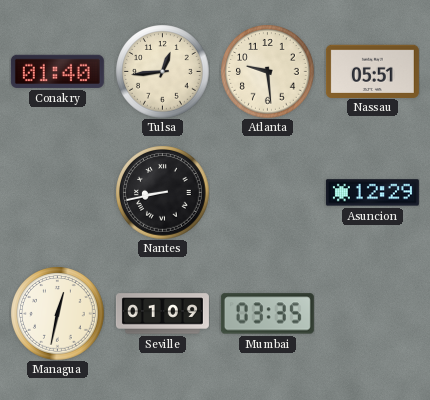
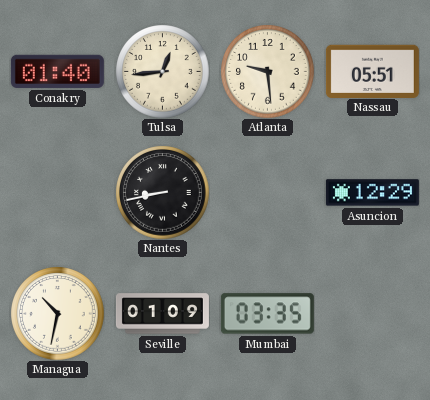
Managua: 12:32 -> 10:32
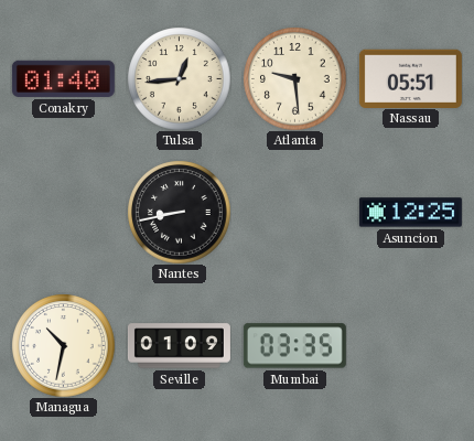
Asuncion: 12:29 -> 12:25
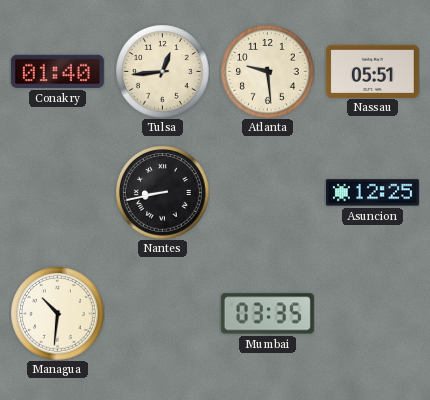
Managua: 10:32 -> 10:31
Seville: 01:09 -> none
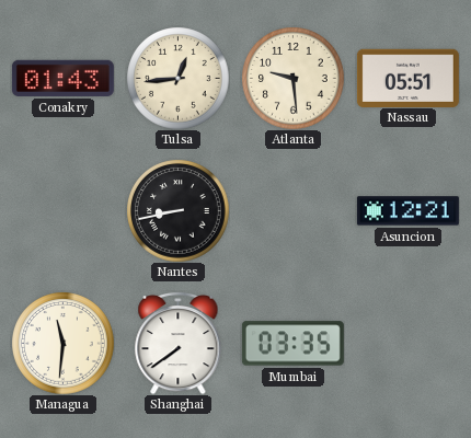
Conakry: 01:40 -> 01:43
Asuncion: 12:25 -> 12:21
Managua: 10:31 -> 11:31
Shanghai: none -> 7:39
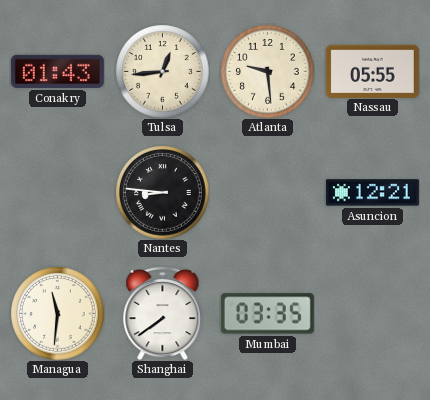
Nassau: 05:51 -> 05:55
Nantes: 8:43 -> 8:46
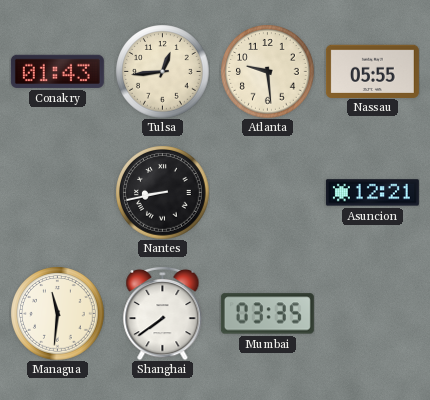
Nantes: 8:46 -> 8:43
